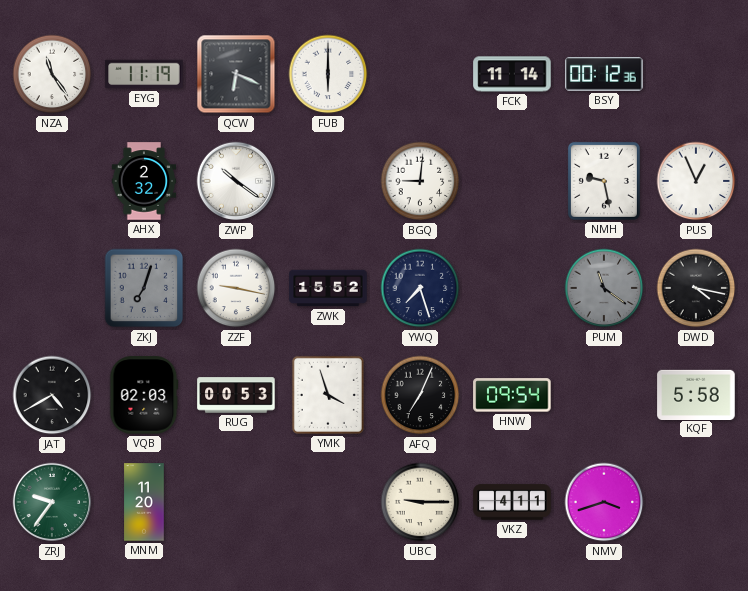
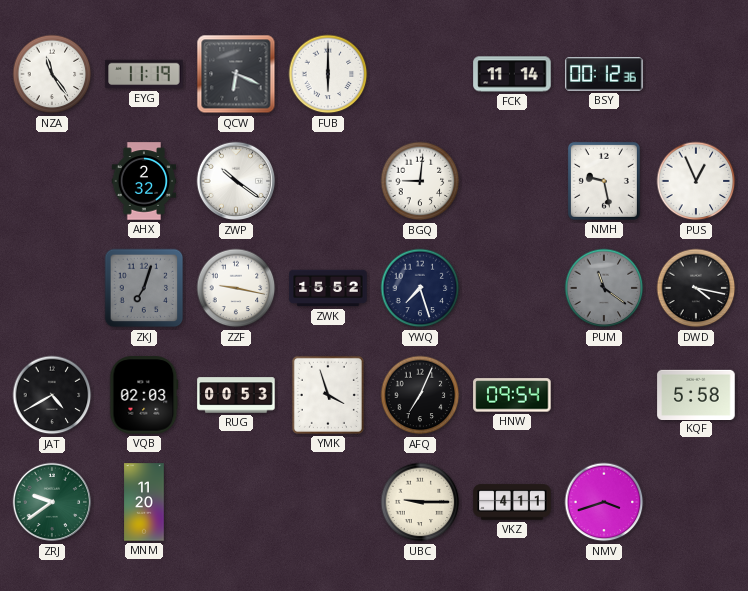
ZRJ: 9:36 -> 9:39
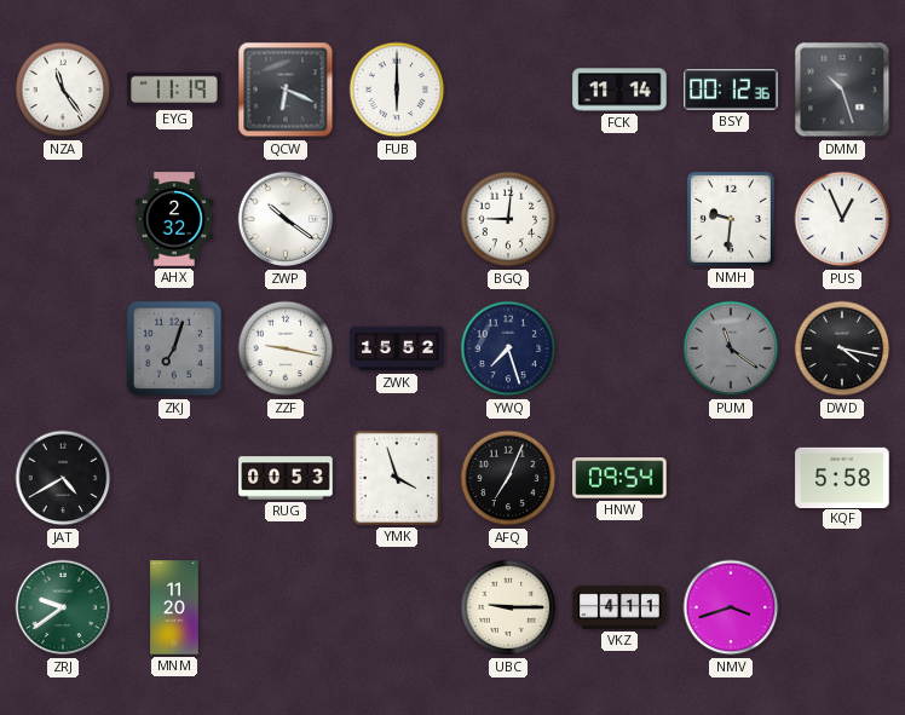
DMM: none -> 10:27
NMH: 9:28 -> 9:31
VQB: 02:03 -> none
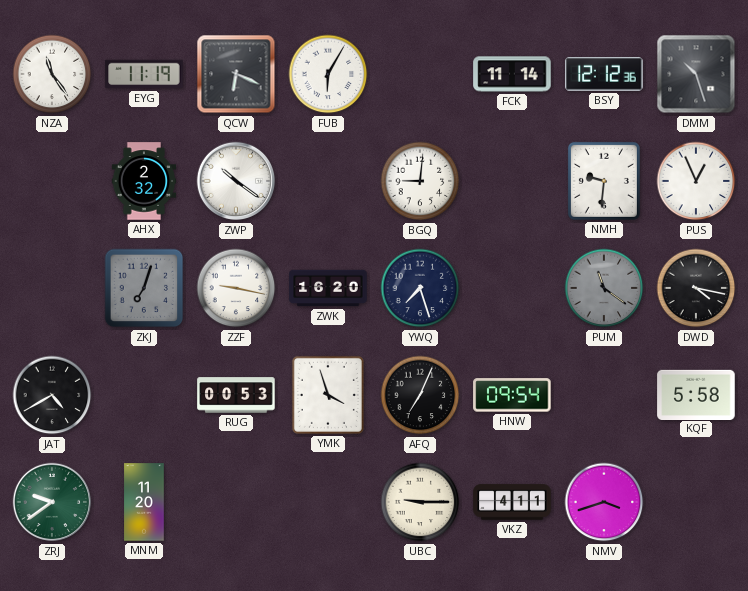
FUB: 6:00 -> 6:05
BSY: 00:12 -> 12:12
ZWK: 15:52 -> 16:20
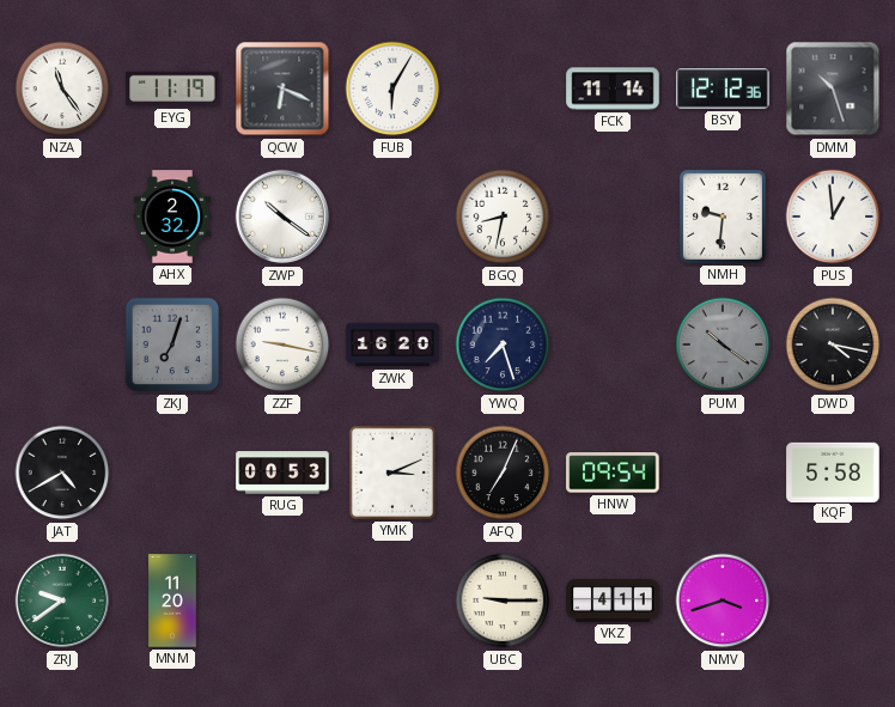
BGQ: 9:01 -> 8:32
PUS: 12:56 -> 12:59
PUM: 11:21 -> 10:21
YMK: 3:57 -> 3:11
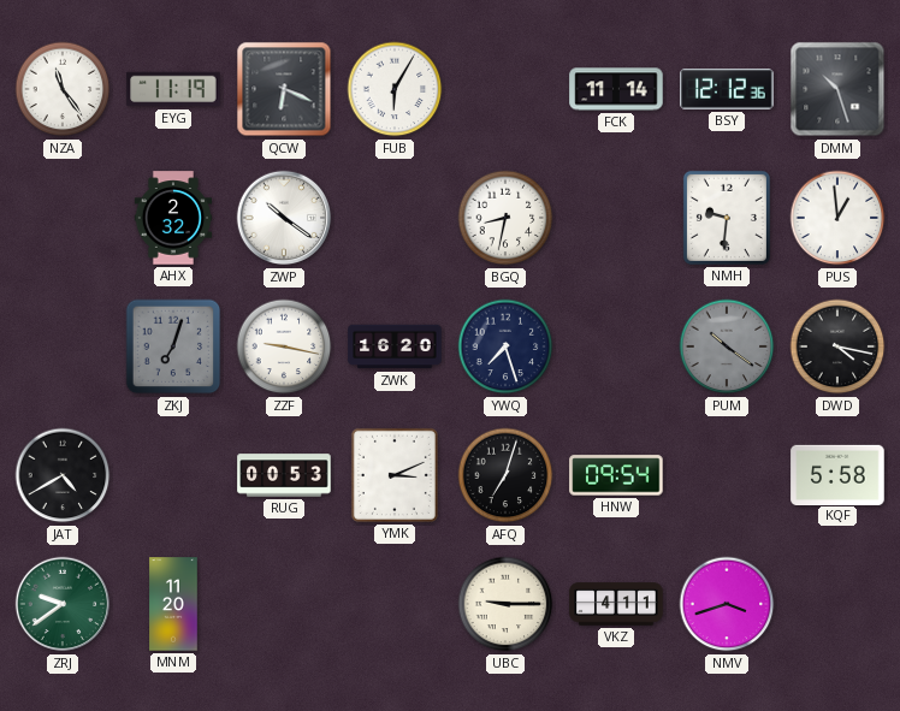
AFQ: 7:04 -> 7:03
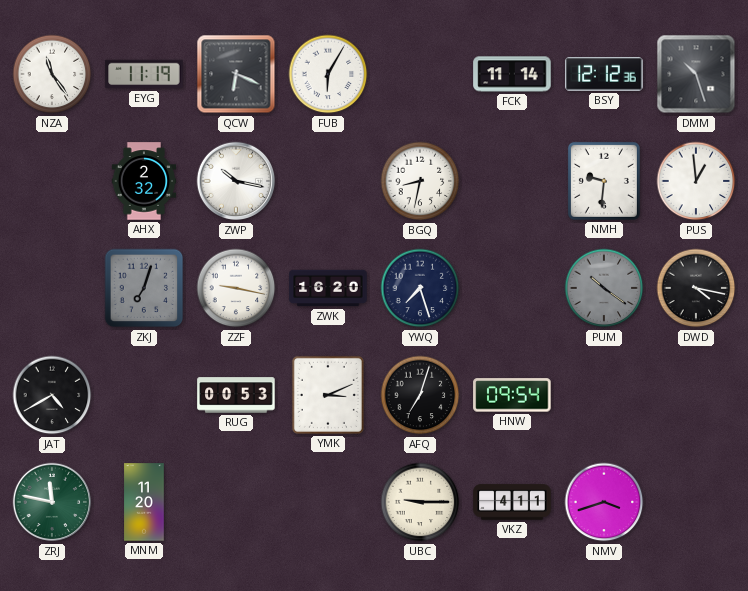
ZWP: 10:21 -> 10:17
KQF: 5:58 -> none
ZRJ: 9:39 -> 11:47
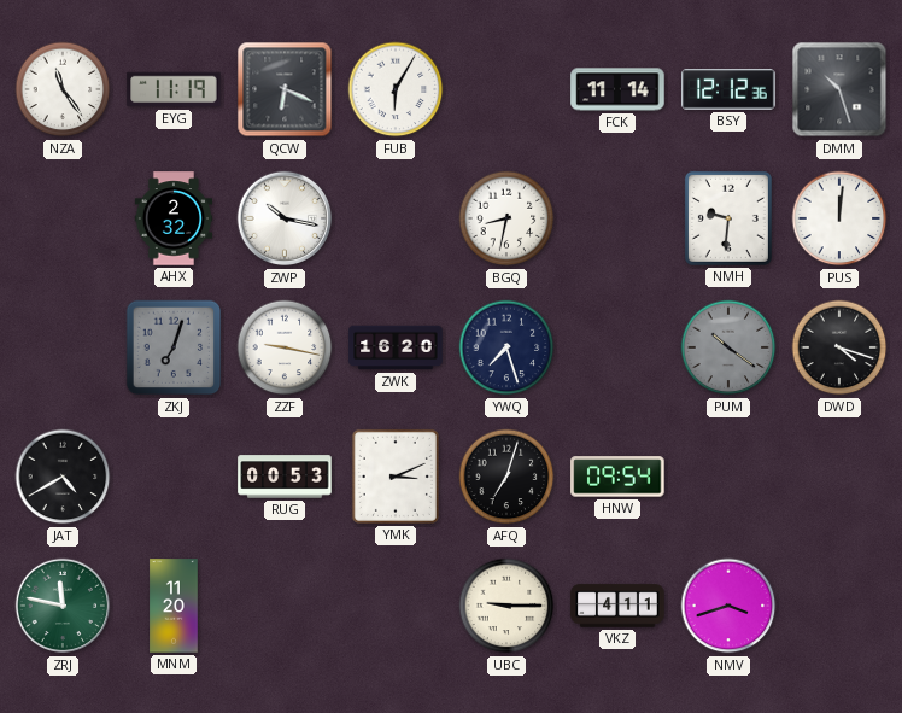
PUS: 12:59 -> 12:01
DWD: 4:17 -> 4:18
